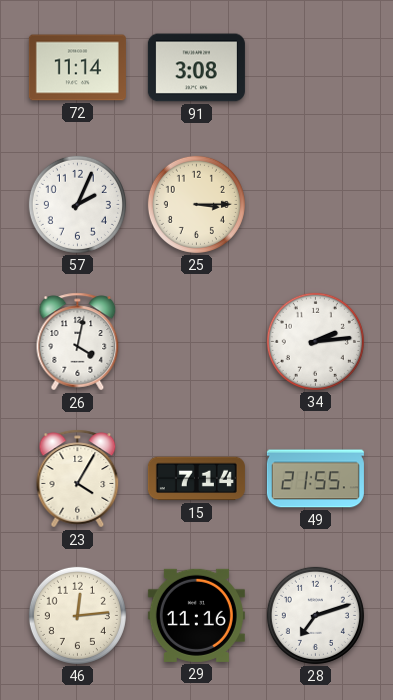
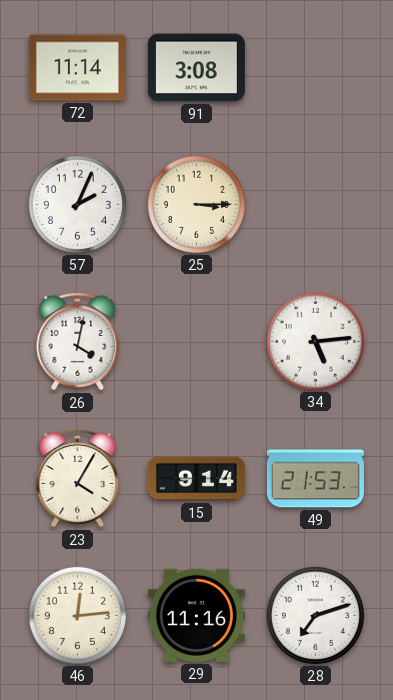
34: 2:14 -> 5:14
15: 7:14 -> 9:14
49: 21:55 -> 21:53
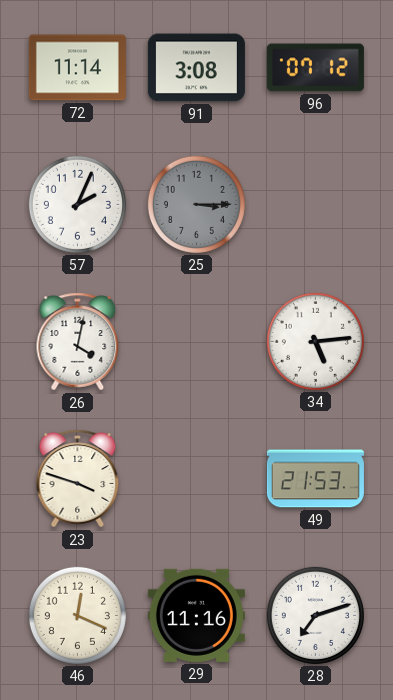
96: none -> 07:12
25 dial: cream -> grey
23: 4:05 -> 3:48
15: 9:14 -> none
46: 12:14 -> 12:19
